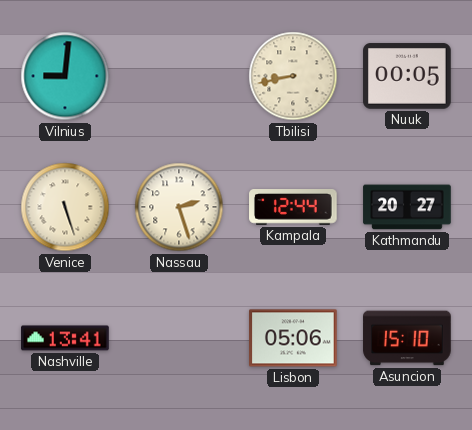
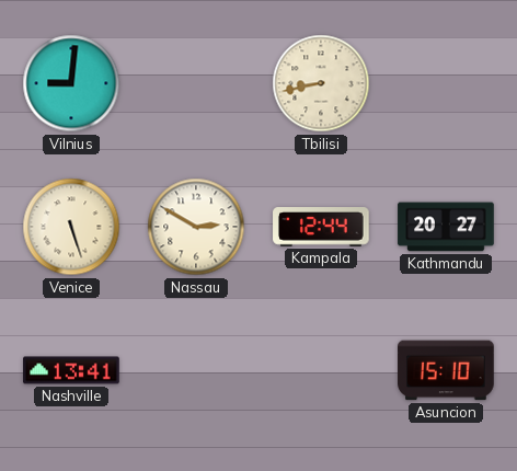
Nuuk: 00:05 -> none
Nassau: 2:27 -> 2:50
Lisbon: 05:06 -> none
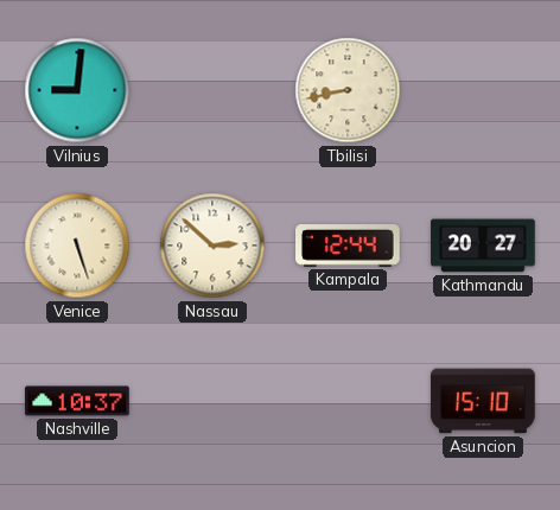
Nassau: 2:50 -> 2:52
Nashville: 13:41 -> 10:37
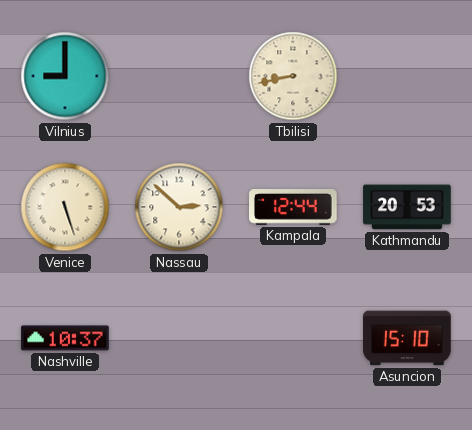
Vilnius: 9:01 -> 9:00
Kathmandu: 20:27 -> 20:53
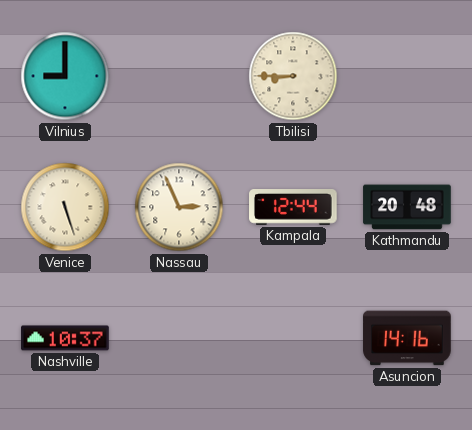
Tbilisi: 8:43 -> 8:45
Nassau: 2:52 -> 2:56
Kathmandu: 20:53 -> 20:48
Asuncion: 15:10 -> 14:16
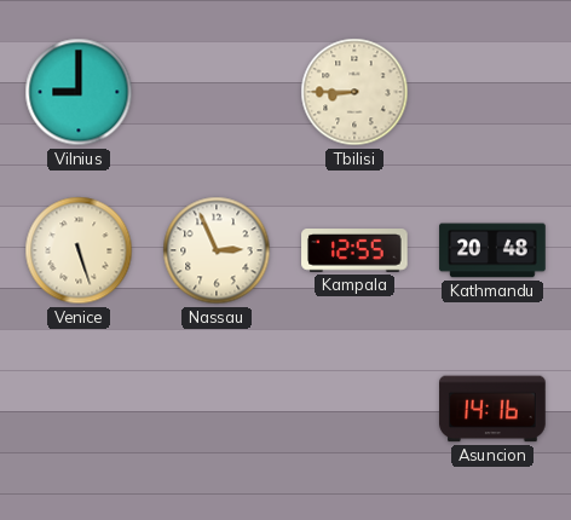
Kampala: 12:44 -> 12:55
Nashville: 10:37 -> none
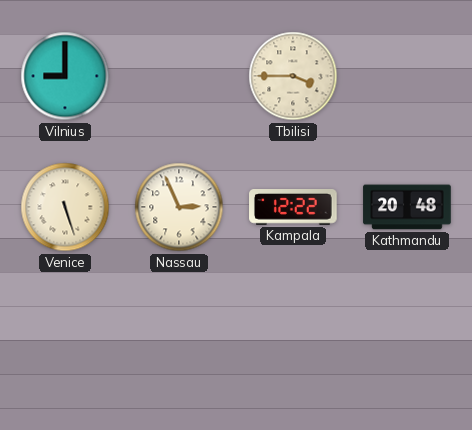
Tbilisi: 8:45 -> 3:45
Kampala: 12:55 -> 12:22
Asuncion: 14:16 -> none
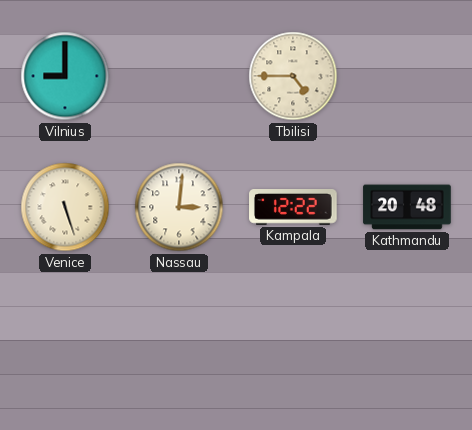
Tbilisi: 3:45 -> 4:45
Nassau: 2:56 -> 3:01
